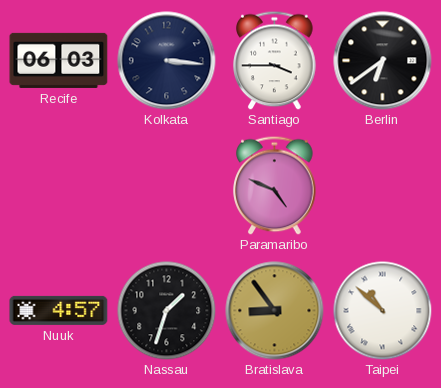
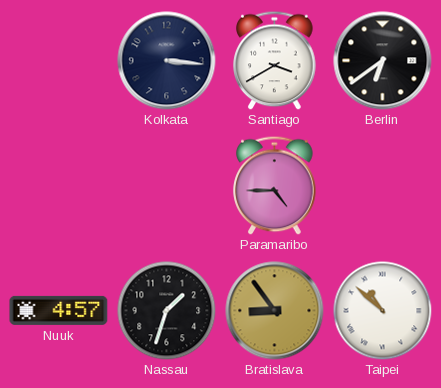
Recife: 06:03 -> none
Santiago: 3:45 -> 3:40
Paramaribo: 4:49 -> 4:45
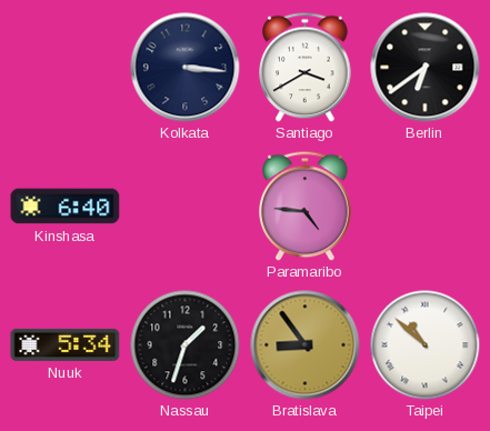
Kinshasa: none -> 6:40
Paramaribo: 4:45 -> 4:46
Nuuk: 4:57 -> 5:34
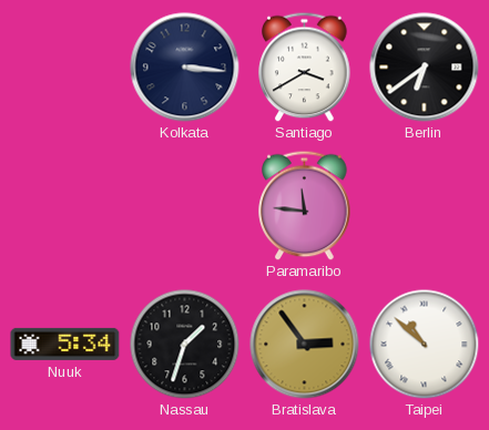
Kinshasa: 6:40 -> none
Paramaribo: 4:46 -> 11:46
Bratislava: 8:54 -> 2:54
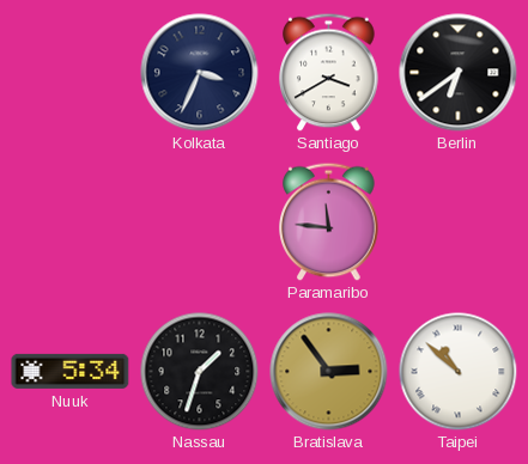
Kolkata: 3:16 -> 3:34
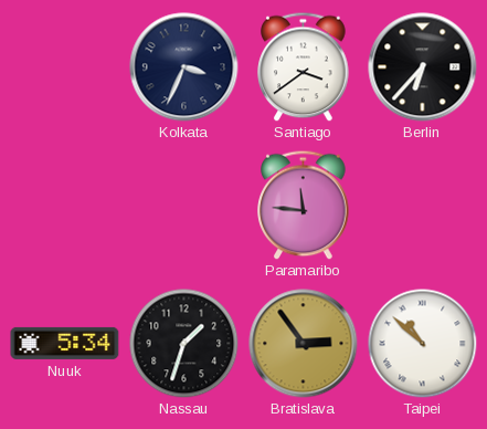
Santiago: 3:40 -> 3:39
Berlin: 6:39 -> 6:37
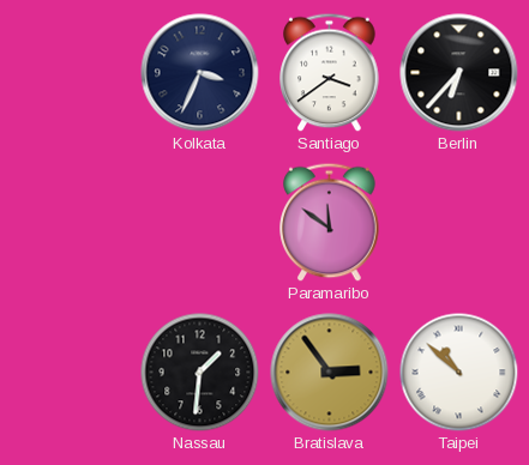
Paramaribo: 11:46 -> 11:51
Nuuk: 5:34 -> none
Nassau: 1:33 -> 1:31
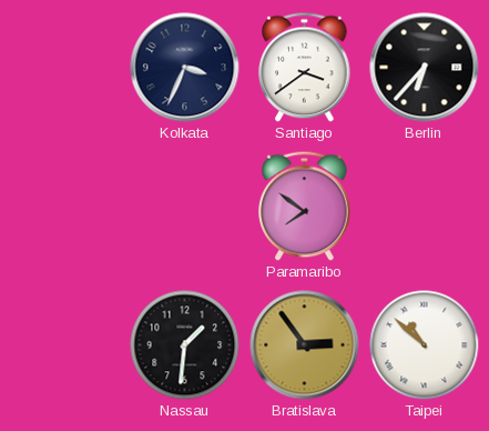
Paramaribo: 11:51 -> 7:51
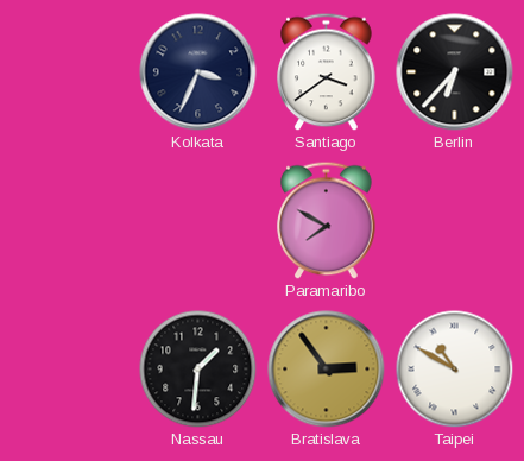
Paramaribo: 7:51 -> 7:50
Taipei: 10:52 -> 10:50
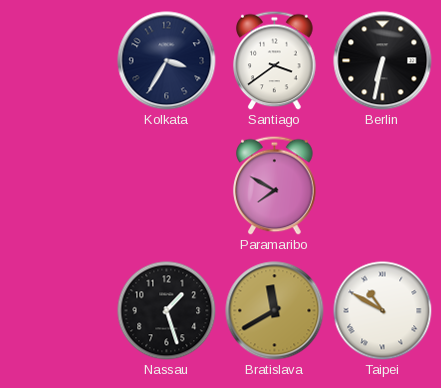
Kolkata: 3:34 -> 3:35
Berlin: 6:37 -> 6:32
Nassau: 1:31 -> 1:27
Bratislava: 2:54 -> 11:40
